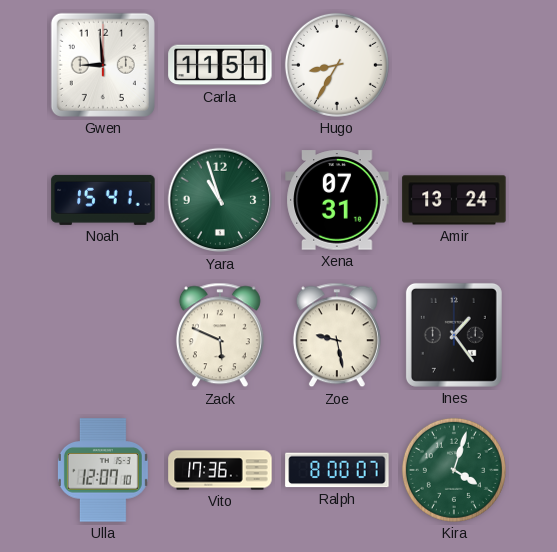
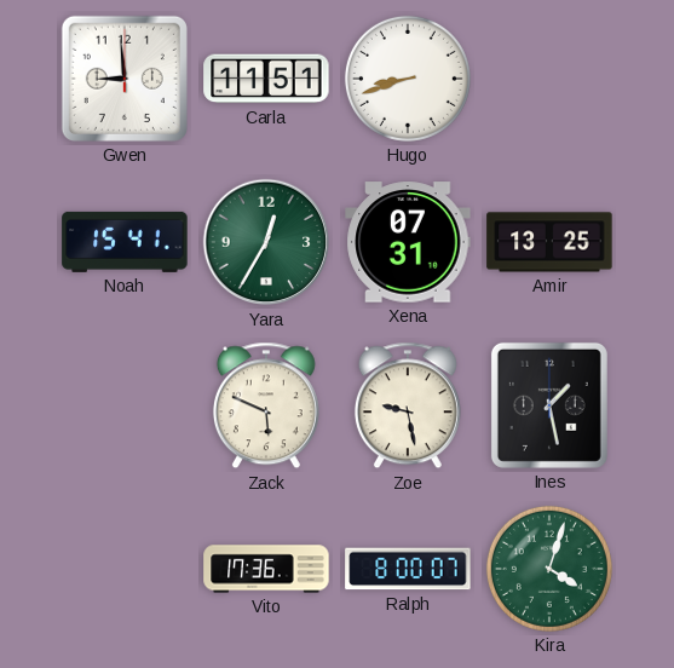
Hugo: 8:35 -> 8:42
Yara: 10:57 -> 12:35
Amir: 13:24 -> 13:25
Ines: 1:24 -> 1:28
Ulla: 12:07 -> none
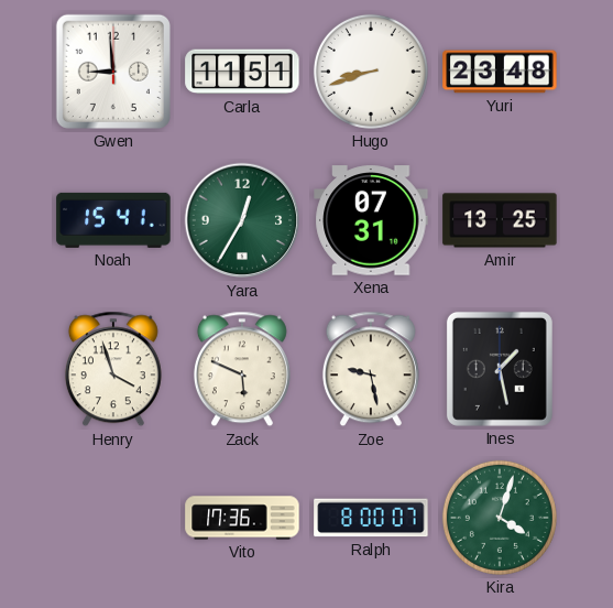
Yuri: none -> 23:48
Henry: none -> 3:57
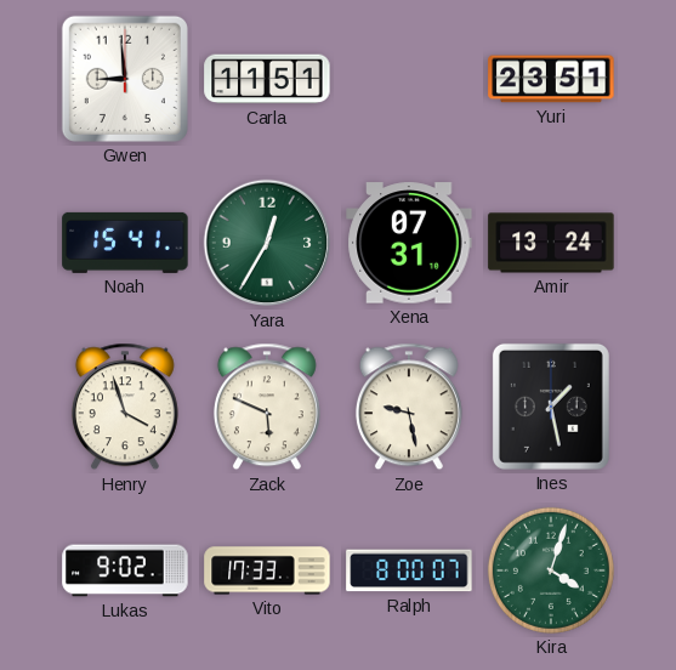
Hugo: 8:42 -> none
Yuri: 23:48 -> 23:51
Amir: 13:25 -> 13:24
Lukas: none -> 9:02
Vito: 17:36 -> 17:33
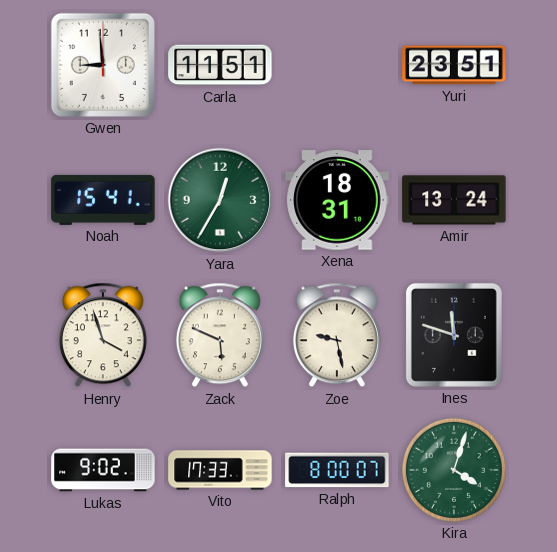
Xena: 07:31 -> 18:31
Ines: 1:28 -> 11:48
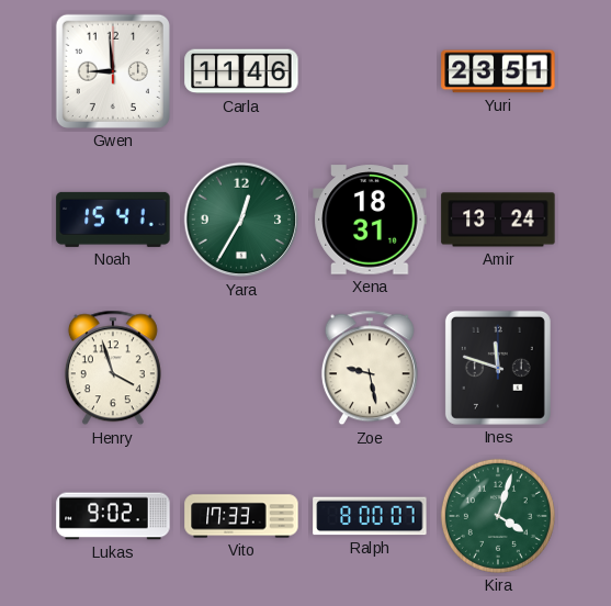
Carla: 11:51 -> 11:46
Zack: 5:49 -> none
